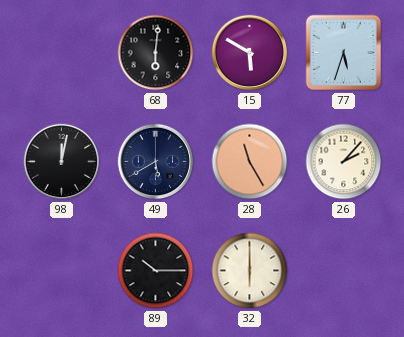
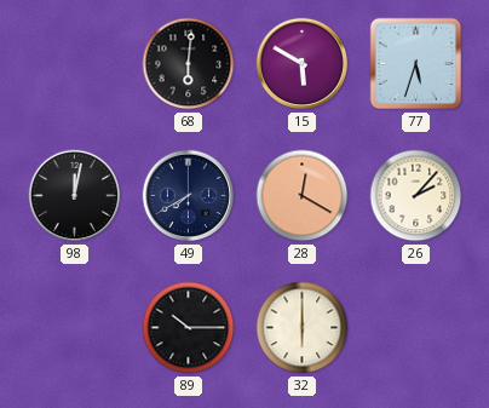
49: 5:40 -> 7:40
28: 11:25 -> 12:20
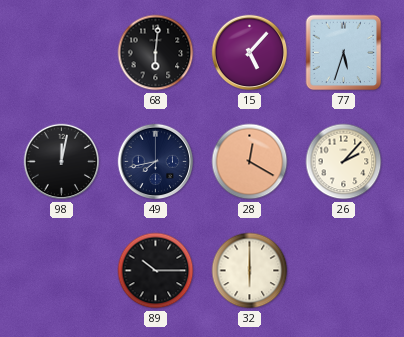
15: 5:50 -> 5:07
49: 7:40 -> 7:43
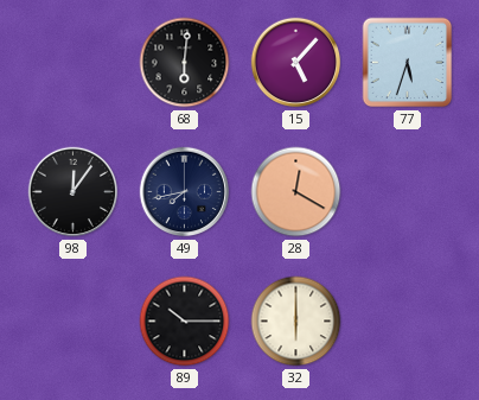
98: 12:02 -> 12:06
26: 2:07 -> none
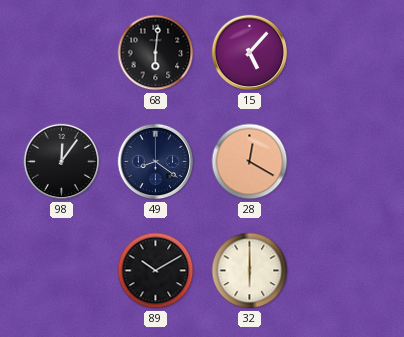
77: 5:33 -> none
49: 7:43 -> 8:21
89: 10:15 -> 10:10
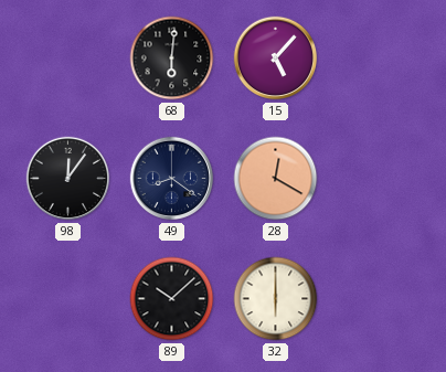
89: 10:10 -> 10:08
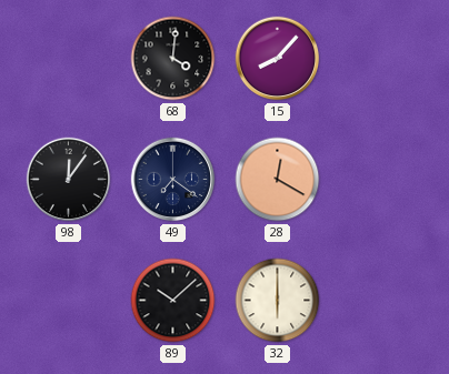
68: 6:01 -> 4:01
15: 5:07 -> 8:07
49: 8:21 -> 7:21
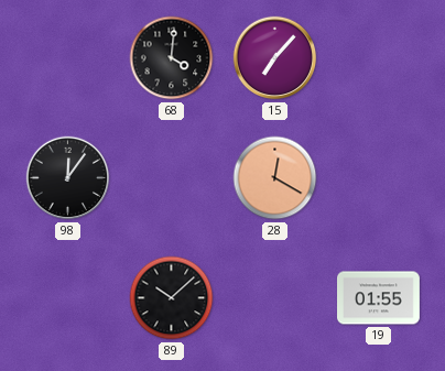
15: 8:07 -> 7:07
49: 7:21 -> none
32: 6:00 -> none
19: none -> 01:55
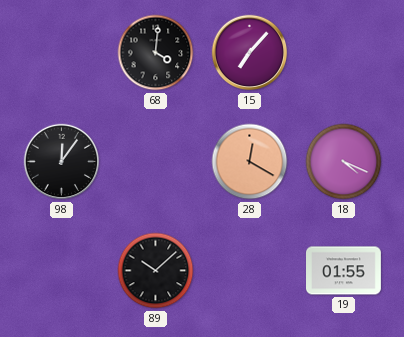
18: none -> 4:19
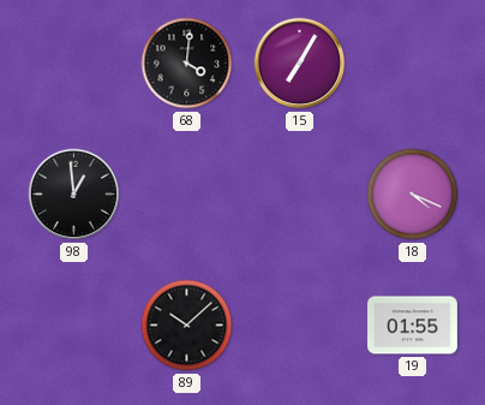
15: 7:07 -> 7:05
98: 12:06 -> 12:59
28: 12:20 -> none
